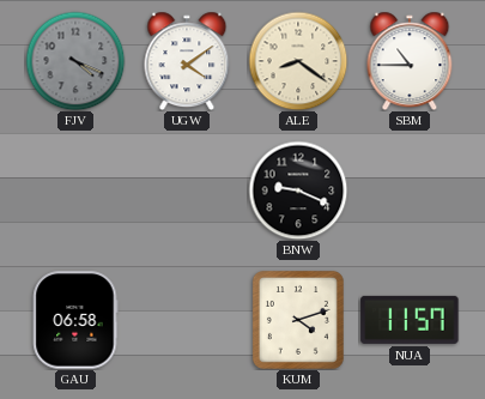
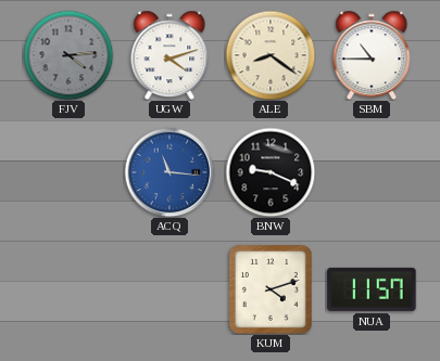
FJV: 4:19 -> 4:14
UGW: 4:09 -> 4:12
ACQ: none -> 11:16
GAU: 06:58 -> none
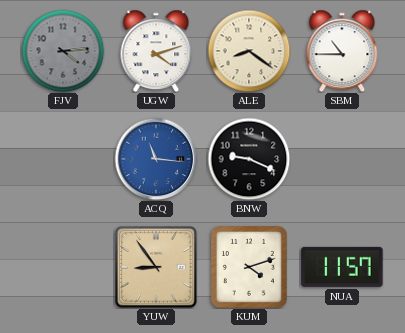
YUW: none -> 8:54
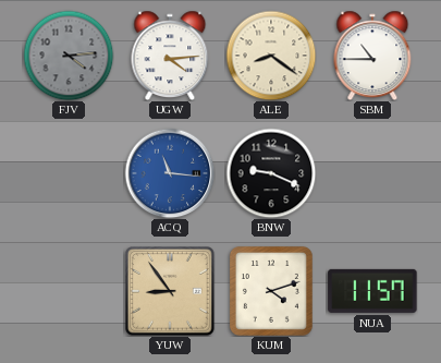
UGW: 4:12 -> 4:14
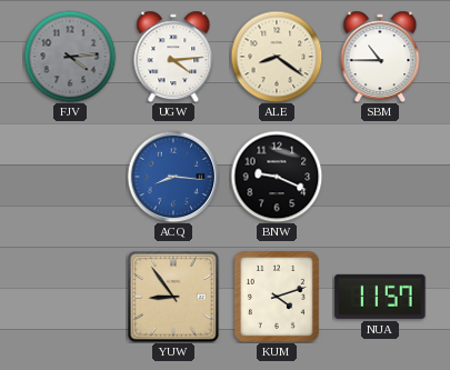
ACQ: 11:16 -> 8:16
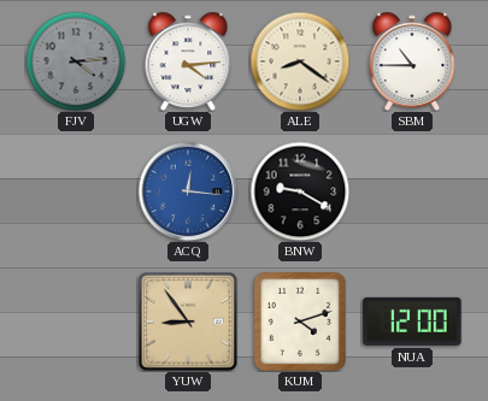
ACQ: 8:16 -> 12:16
BNW: 9:19 -> 9:20
NUA: 11:57 -> 12:00
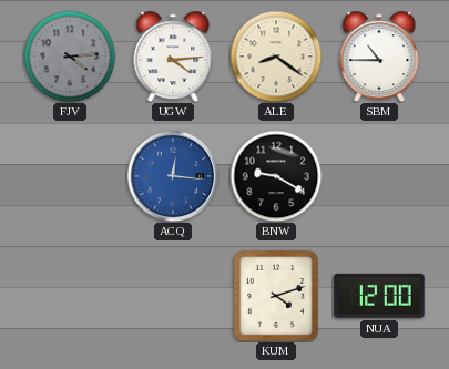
YUW: 8:54 -> none
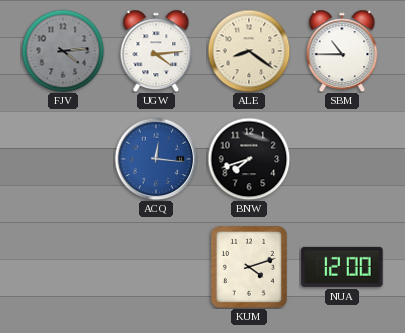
BNW: 9:20 -> 7:42
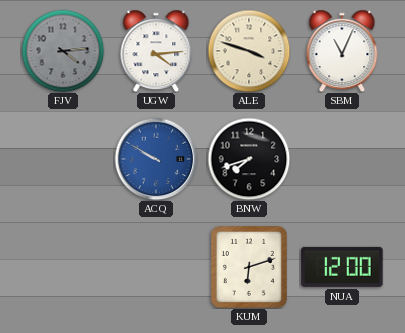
ALE: 8:21 -> 3:48
SBM: 10:45 -> 11:04
ACQ: 12:16 -> 9:50
KUM: 4:12 -> 6:12
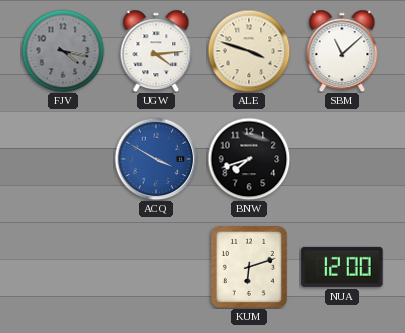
FJV: 4:14 -> 4:17
SBM: 11:04 -> 11:08
ACQ: 9:50 -> 3:50
